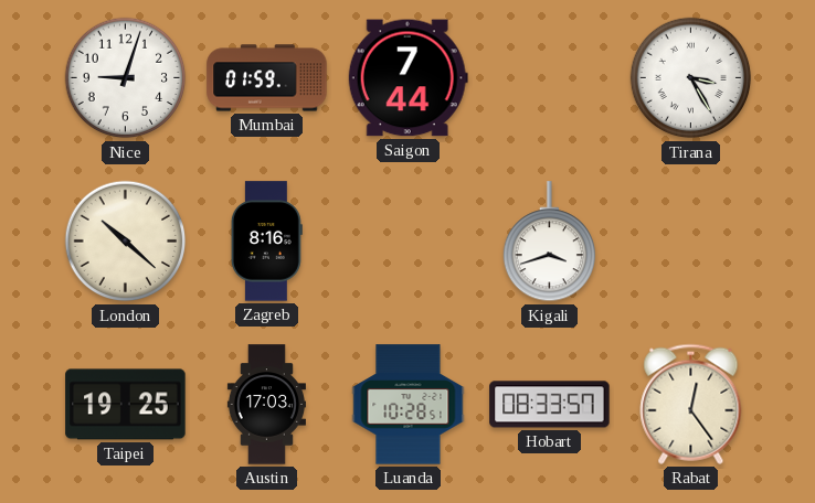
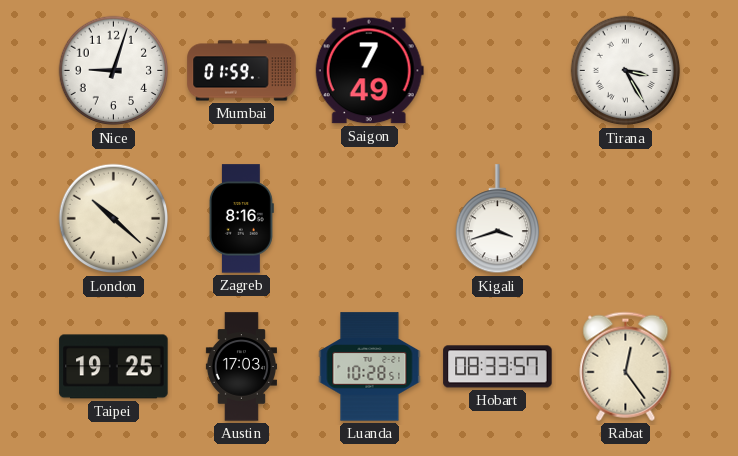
Saigon: 7:44 -> 7:49
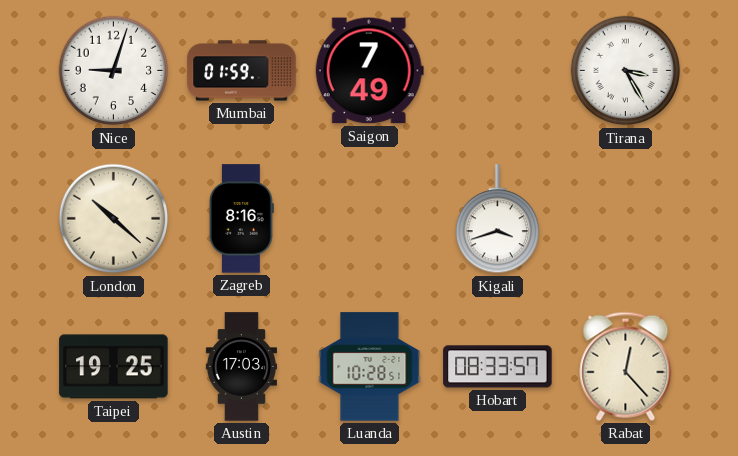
Rabat: 12:24 -> 12:23
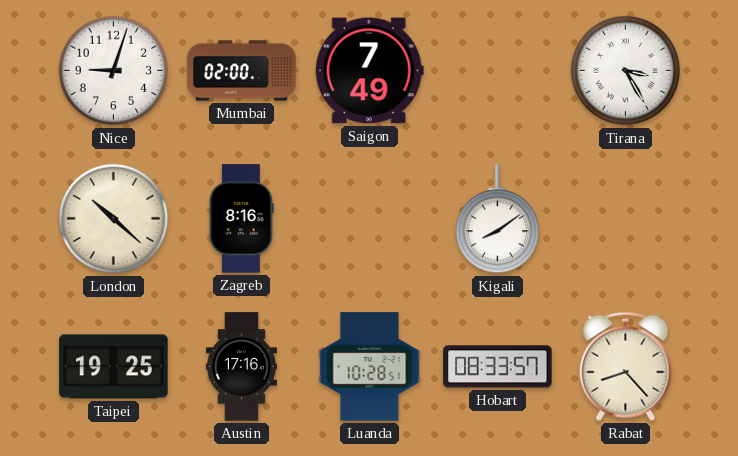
Mumbai: 01:59 -> 02:00
Kigali: 3:42 -> 8:09
Austin: 17:03 -> 17:16
Rabat: 12:23 -> 8:23
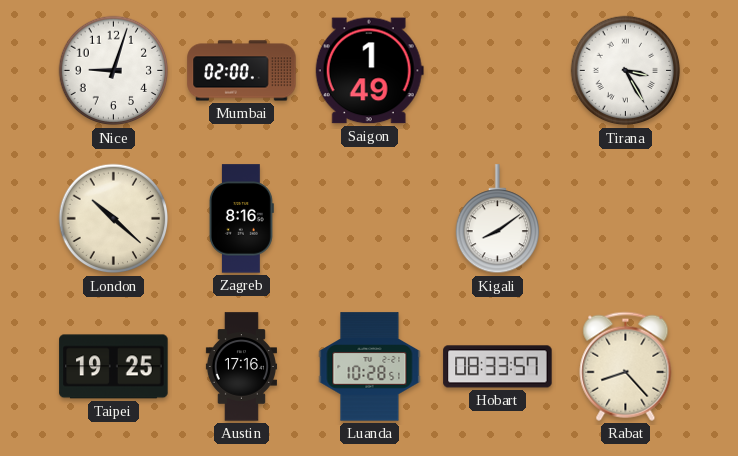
Saigon: 7:49 -> 1:49
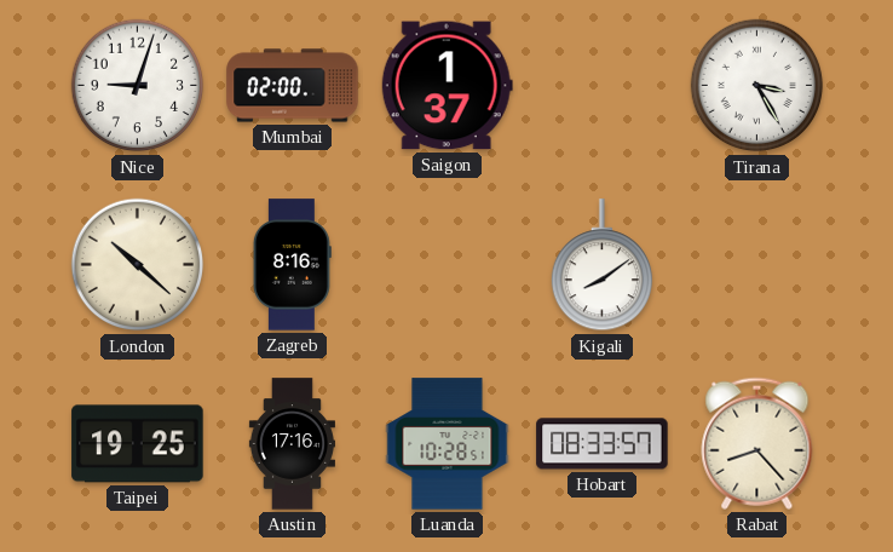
Saigon: 1:49 -> 1:37
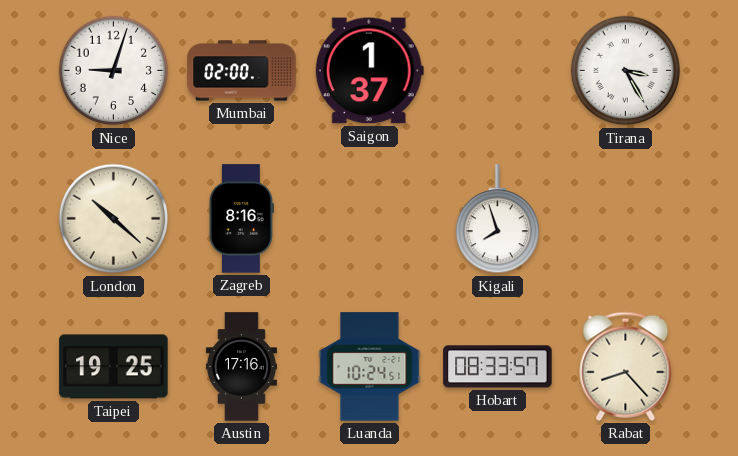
Kigali: 8:09 -> 7:57
Luanda: 10:28 -> 10:24
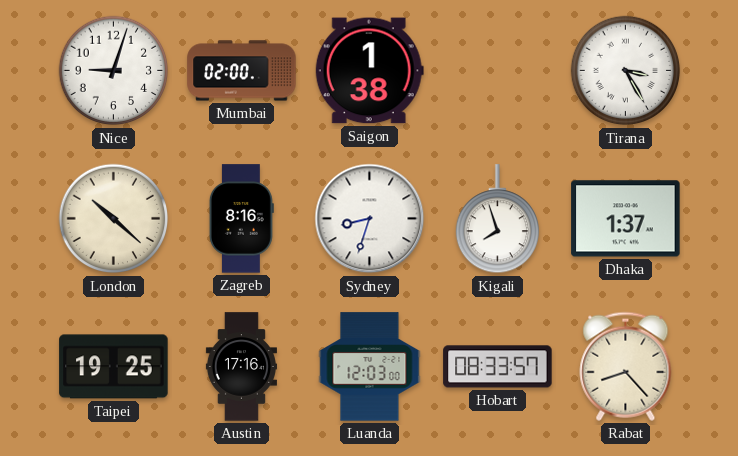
Saigon: 1:37 -> 1:38
Sydney: none -> 8:33
Dhaka: none -> 1:37
Luanda: 10:24 -> 12:03
